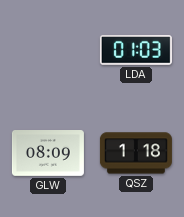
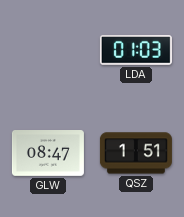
GLW: 08:09 -> 08:47
QSZ: 1:18 -> 1:51
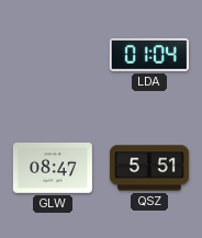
LDA: 01:03 -> 01:04
QSZ: 1:51 -> 5:51
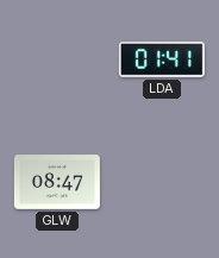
LDA: 01:04 -> 01:41
QSZ: 5:51 -> none
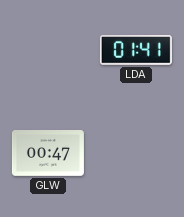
GLW: 08:47 -> 00:47
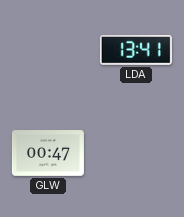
LDA: 01:41 -> 13:41
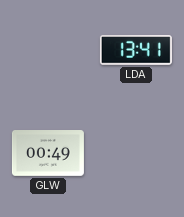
GLW: 00:47 -> 00:49
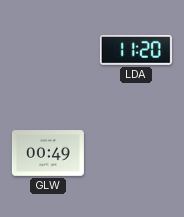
LDA: 13:41 -> 11:20
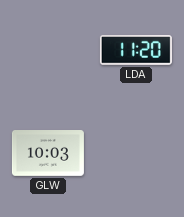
GLW: 00:49 -> 10:03
